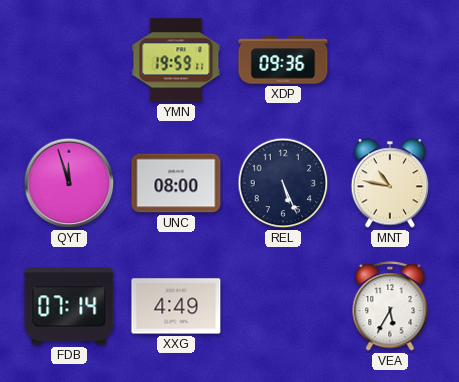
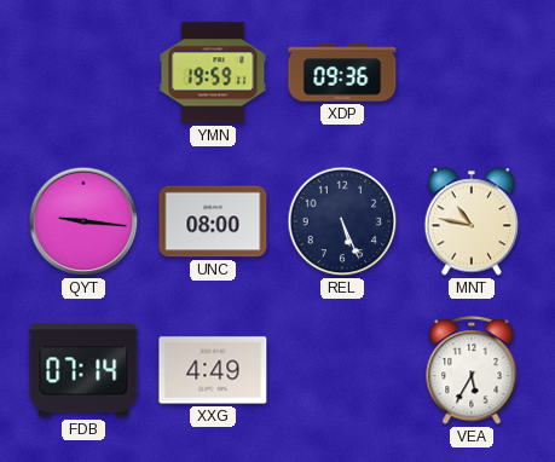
QYT: 11:57 -> 9:16
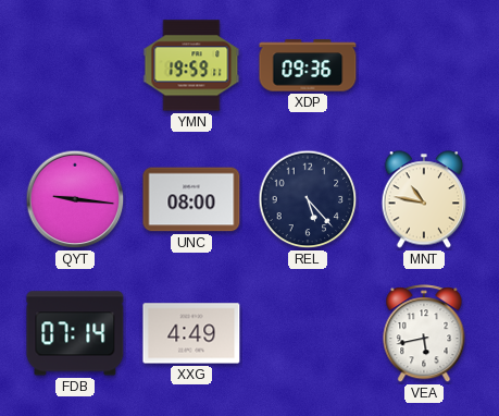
REL: 5:26 -> 5:23
VEA: 5:35 -> 5:43
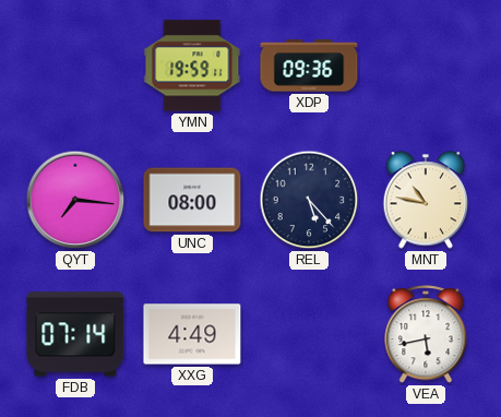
QYT: 9:16 -> 7:16
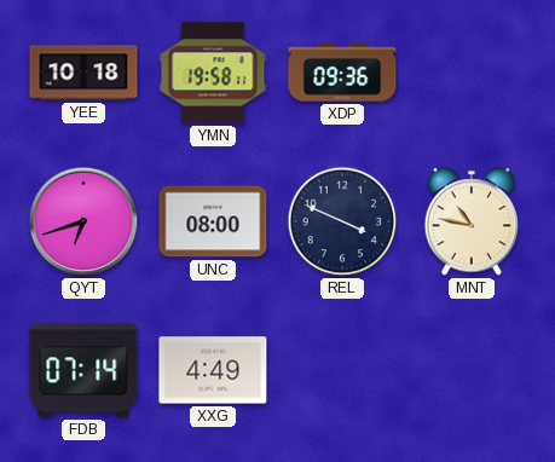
YEE: none -> 10:18
YMN: 19:59 -> 19:58
QYT: 7:16 -> 6:42
REL: 5:23 -> 3:49
VEA: 5:43 -> none
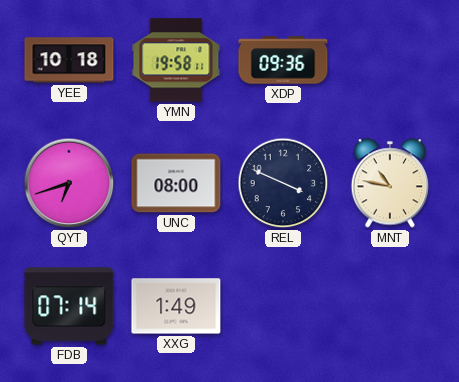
XXG: 4:49 -> 1:49
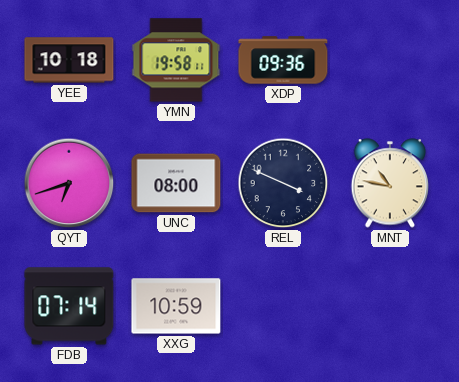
XXG: 1:49 -> 10:59
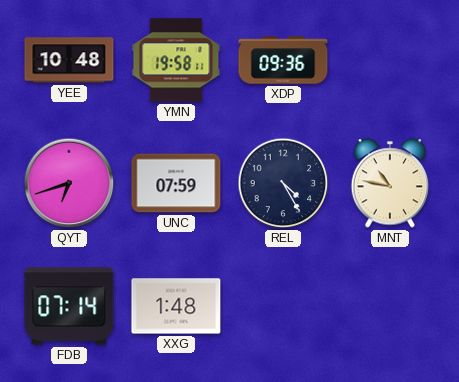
YEE: 10:18 -> 10:48
UNC: 08:00 -> 07:59
REL: 3:49 -> 4:25
XXG: 10:59 -> 1:48
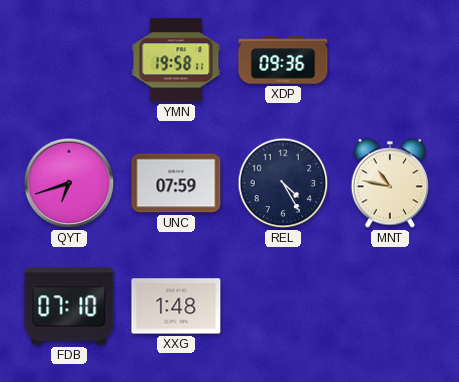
YEE: 10:48 -> none
FDB: 07:14 -> 07:10
